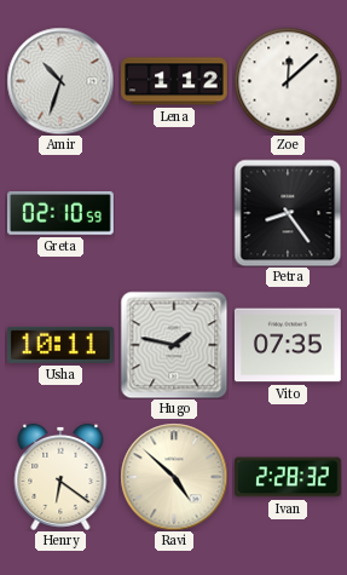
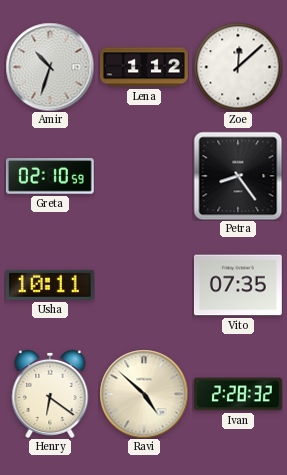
Hugo: 1:47 -> none
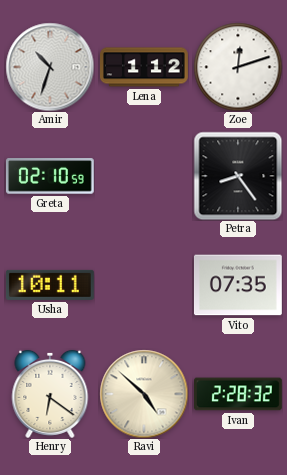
Zoe: 12:08 -> 12:12
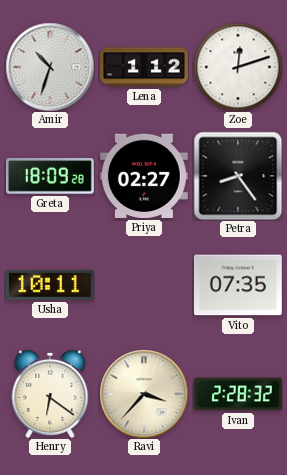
Greta: 02:10 -> 18:09
Priya: none -> 02:27
Ravi: 4:52 -> 3:37
